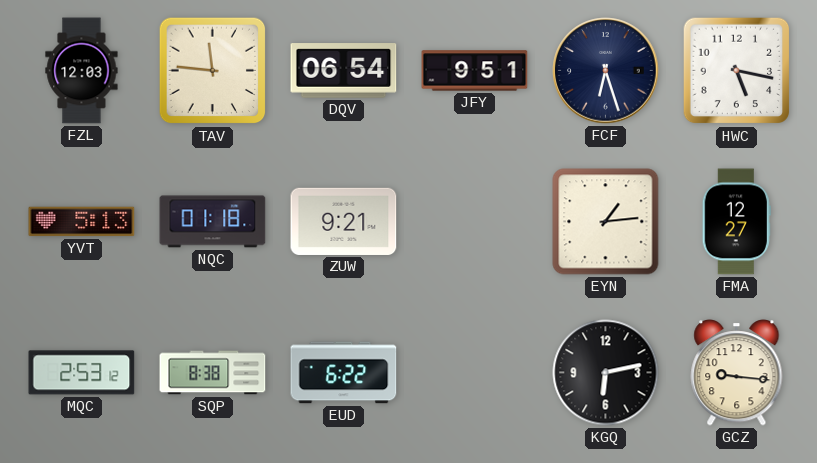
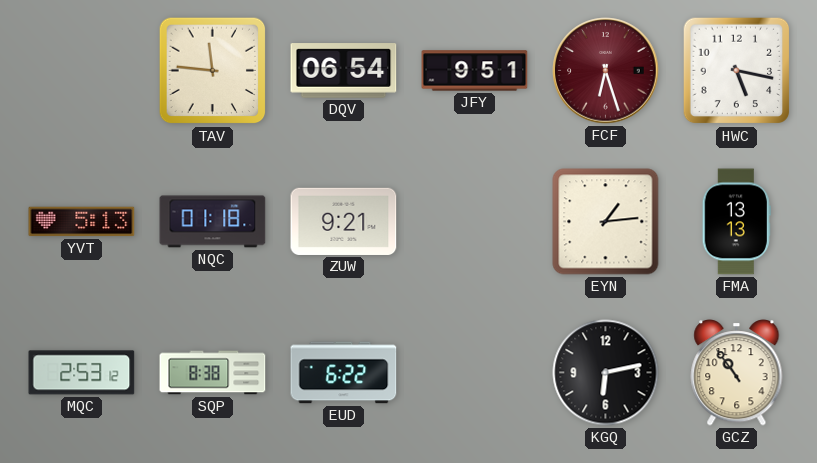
FZL: 12:03 -> none
FCF dial: navy -> burgundy
FMA: 12:27 -> 13:13
GCZ: 9:16 -> 10:54
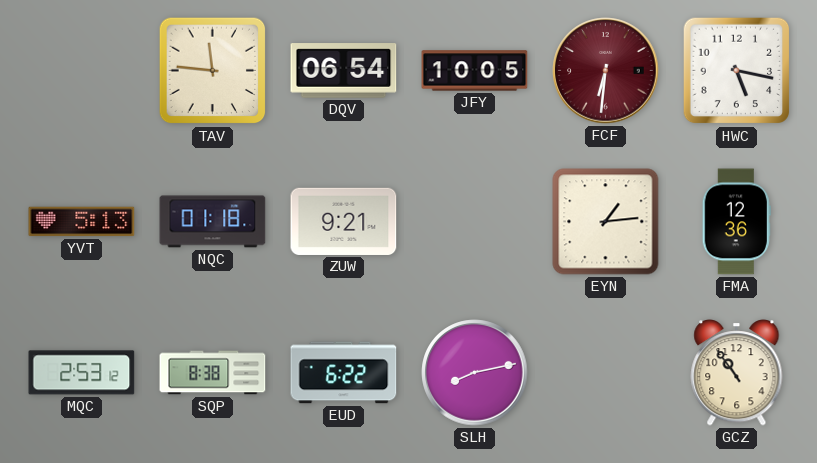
JFY: 9:51 -> 10:05
FCF: 6:27 -> 6:31
FMA: 13:13 -> 12:36
SLH: none -> 8:13
KGQ: 6:13 -> none
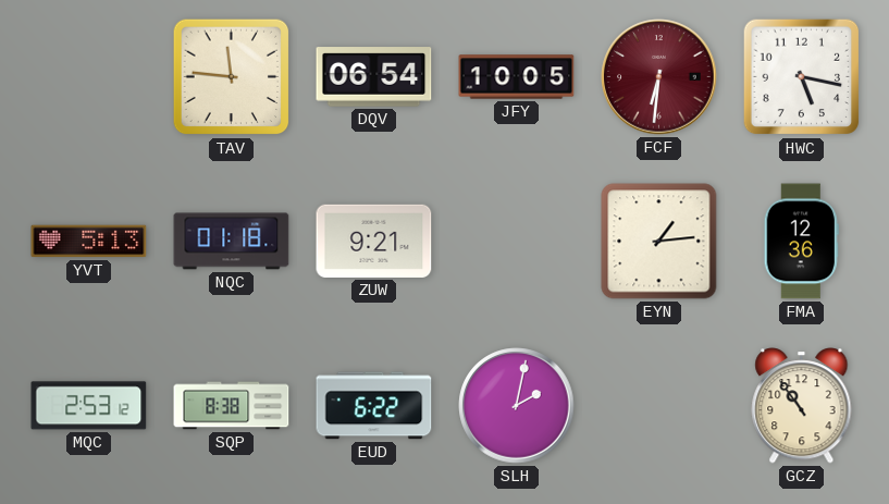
SLH: 8:13 -> 2:02
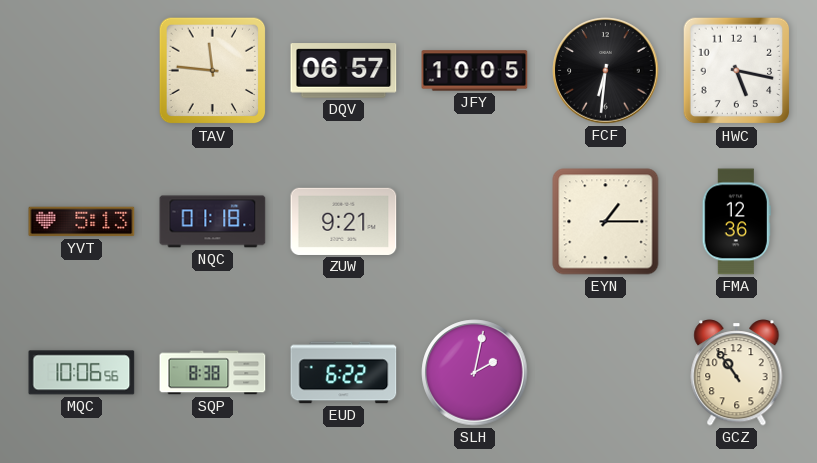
DQV: 06:54 -> 06:57
FCF dial: burgundy -> black
EYN: 1:14 -> 1:15
MQC: 2:53 -> 10:06
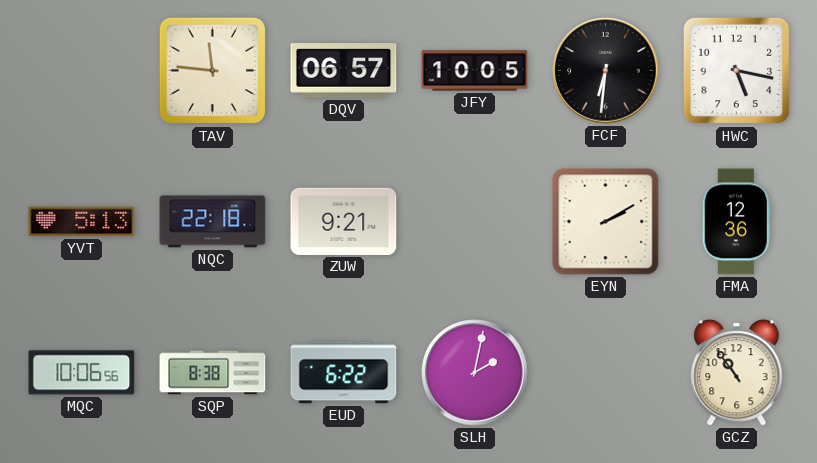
NQC: 01:18 -> 22:18
EYN: 1:15 -> 2:10
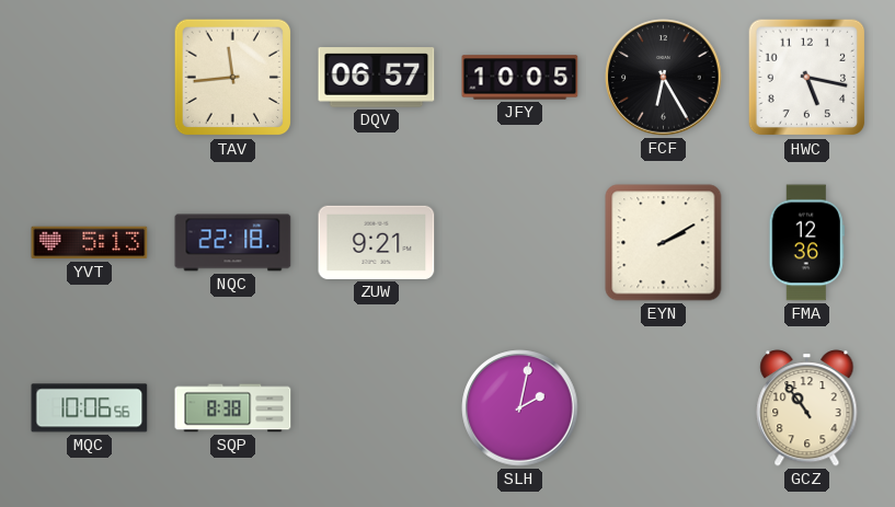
TAV: 11:46 -> 11:44
FCF: 6:31 -> 6:25
EUD: 6:22 -> none
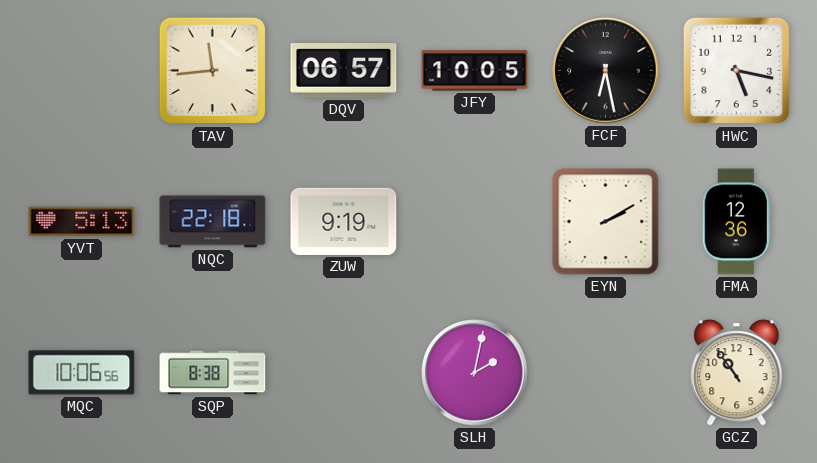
FCF: 6:25 -> 6:28
ZUW: 9:21 -> 9:19
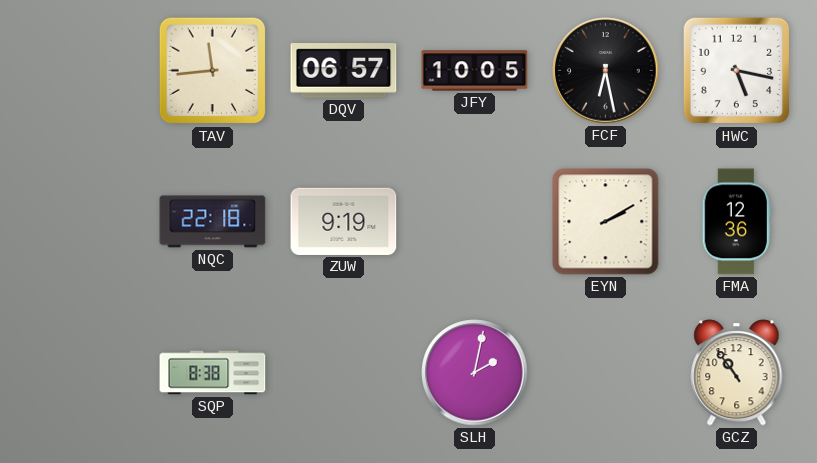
YVT: 5:13 -> none
MQC: 10:06 -> none
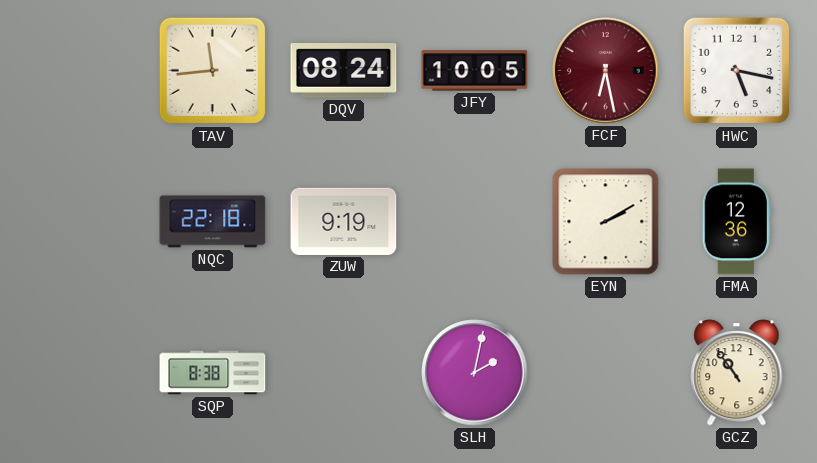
DQV: 06:57 -> 08:24
FCF dial: black -> burgundy
